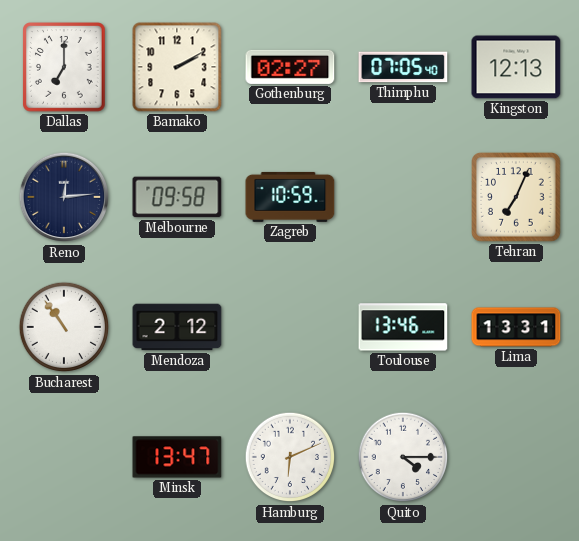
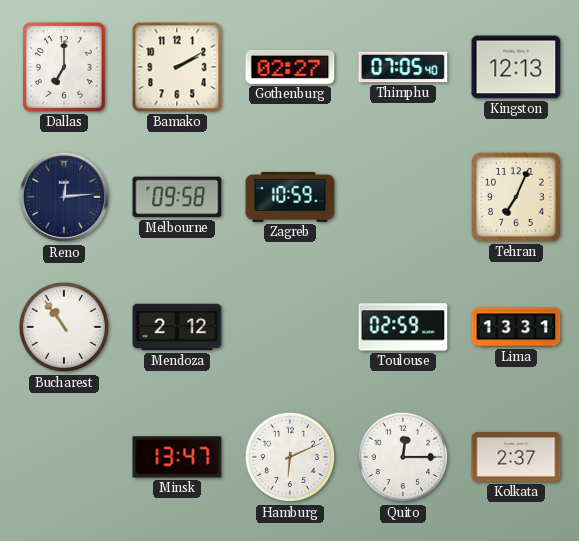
Toulouse: 13:46 -> 02:59
Quito: 4:15 -> 12:15
Kolkata: none -> 2:37
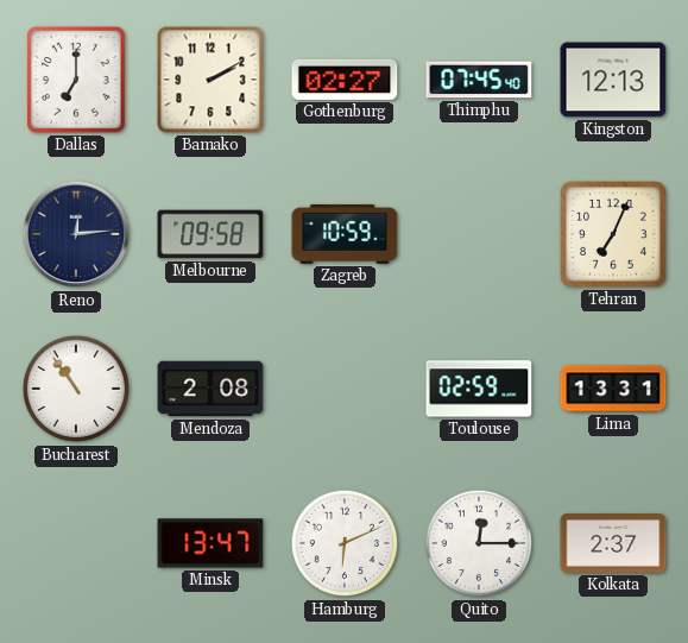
Thimphu: 07:05 -> 07:45
Mendoza: 2:12 -> 2:08
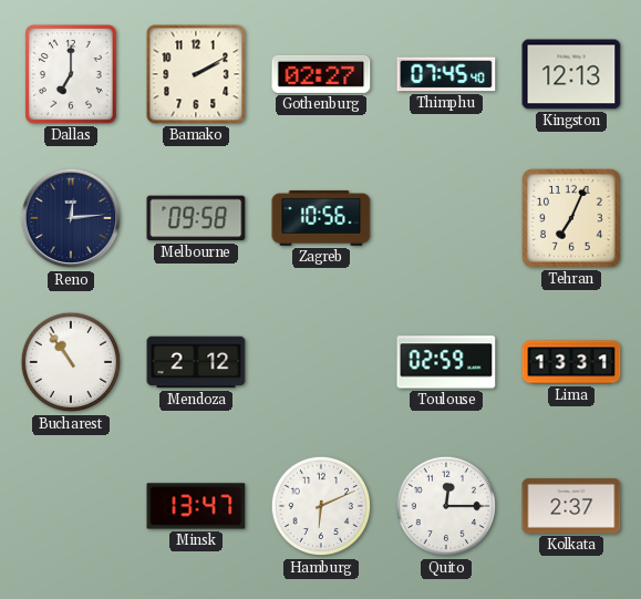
Zagreb: 10:59 -> 10:56
Mendoza: 2:08 -> 2:12
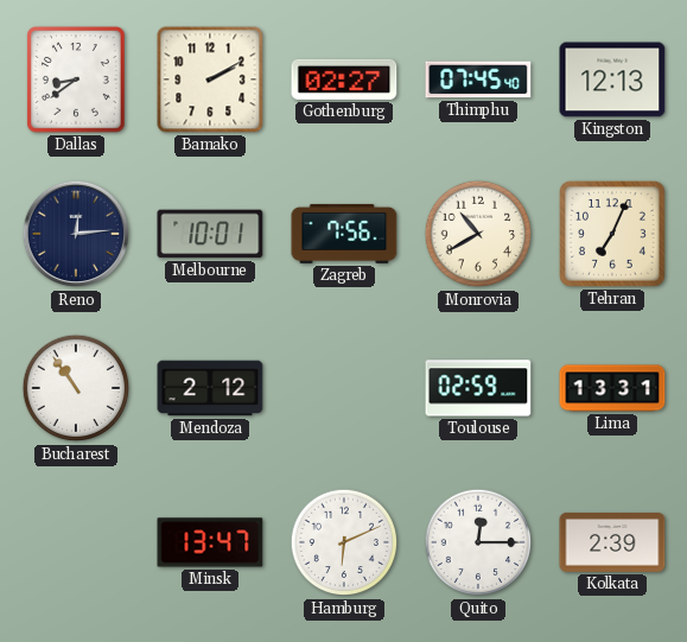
Dallas: 7:00 -> 8:39
Melbourne: 09:58 -> 10:01
Zagreb: 10:56 -> 7:56
Monrovia: none -> 10:40
Kolkata: 2:37 -> 2:39
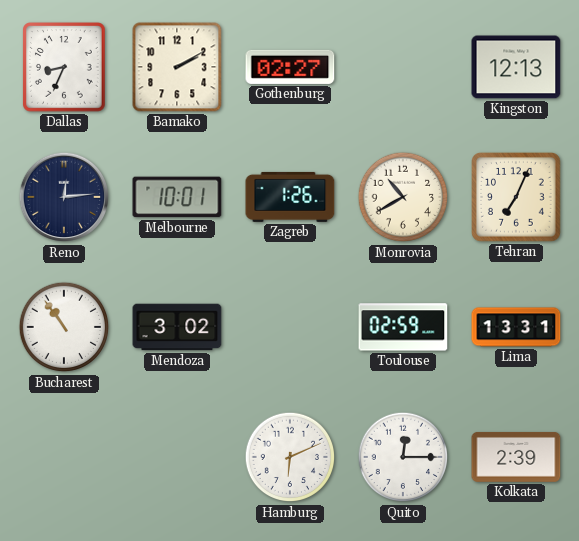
Dallas: 8:39 -> 8:34
Thimphu: 07:45 -> none
Zagreb: 7:56 -> 1:26
Mendoza: 2:12 -> 3:02
Minsk: 13:47 -> none
